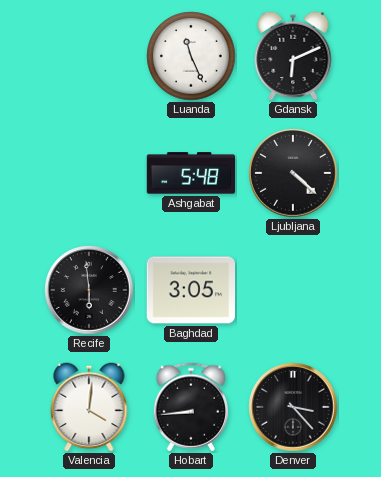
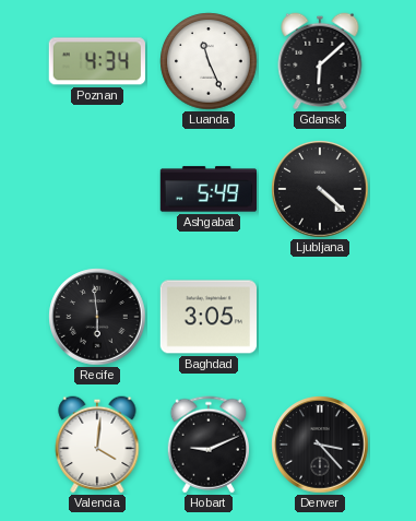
Poznan: none -> 4:34
Gdansk: 6:11 -> 6:08
Ashgabat: 5:48 -> 5:49
Hobart: 8:44 -> 9:11
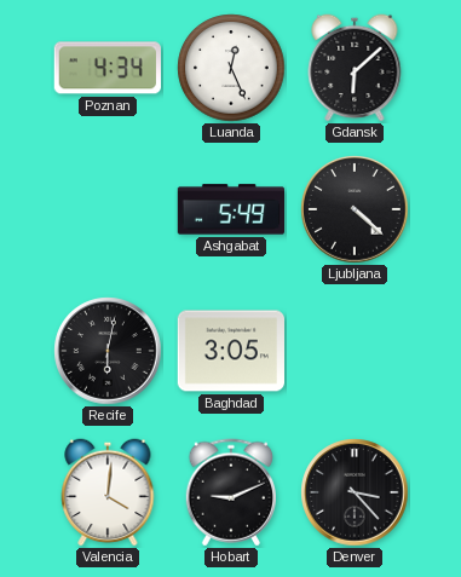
Luanda: 11:26 -> 12:26
Recife: 5:59 -> 6:02
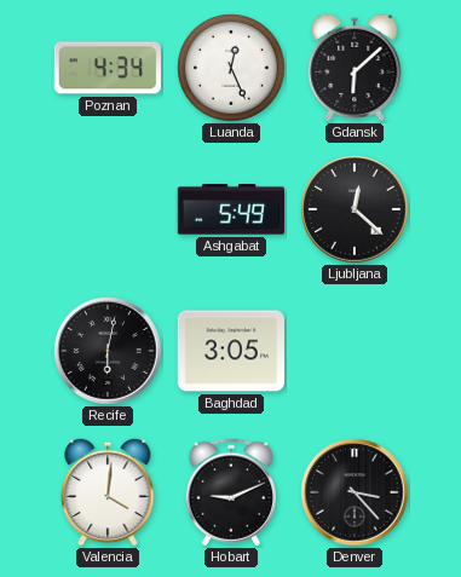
Ljubljana: 4:22 -> 12:22
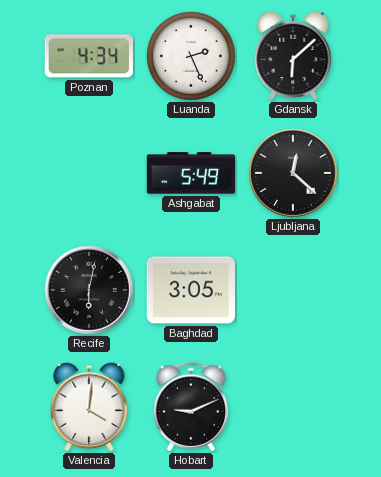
Luanda: 12:26 -> 2:26
Denver: 3:23 -> none
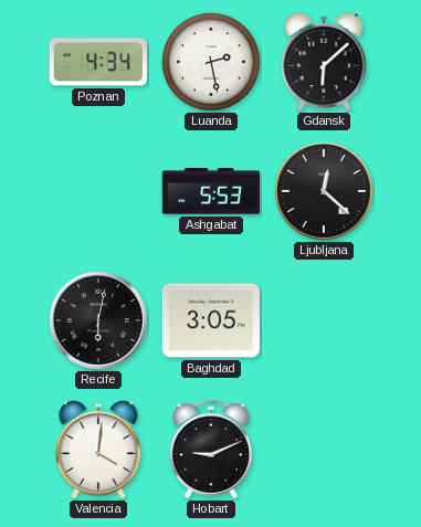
Luanda: 2:26 -> 2:28
Ashgabat: 5:49 -> 5:53
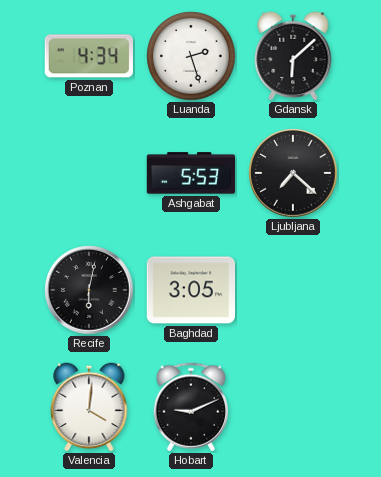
Luanda: 2:28 -> 2:27
Ljubljana: 12:22 -> 7:22
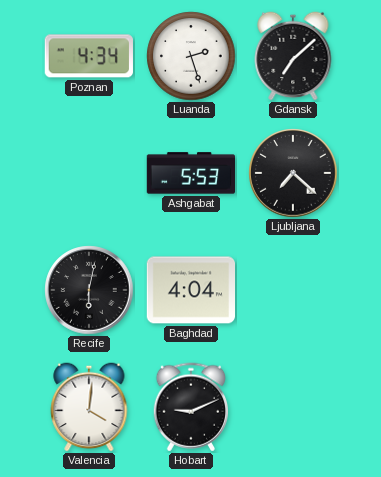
Gdansk: 6:08 -> 7:08
Baghdad: 3:05 -> 4:04
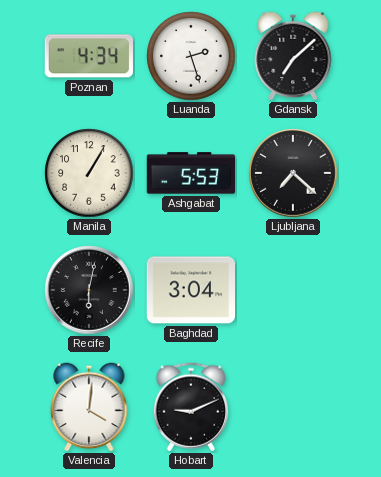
Manila: none -> 1:05
Baghdad: 4:04 -> 3:04
